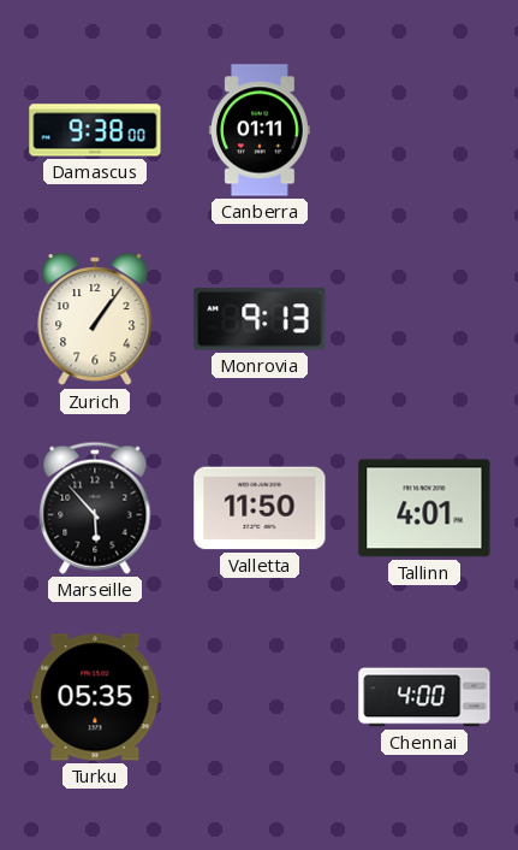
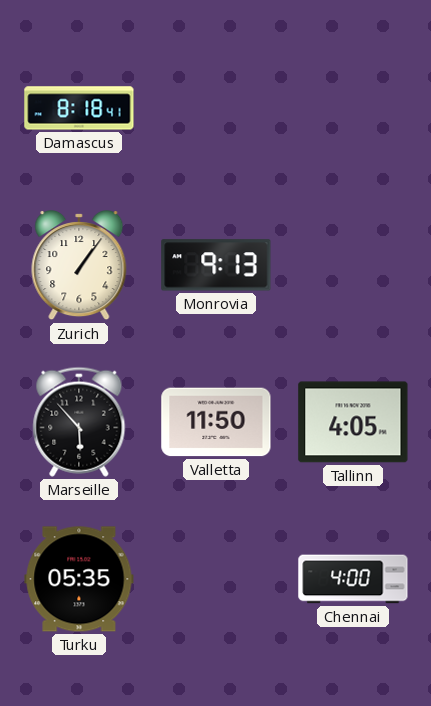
Damascus: 9:38 -> 8:18
Canberra: 01:11 -> none
Tallinn: 4:01 -> 4:05
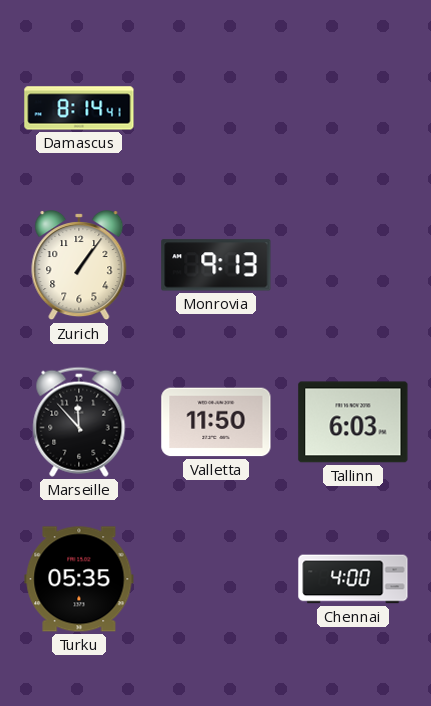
Damascus: 8:18 -> 8:14
Marseille: 5:53 -> 11:53
Tallinn: 4:05 -> 6:03
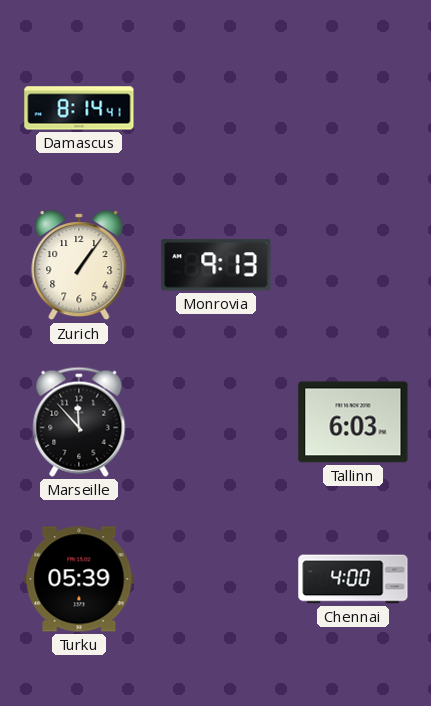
Valletta: 11:50 -> none
Turku: 05:35 -> 05:39
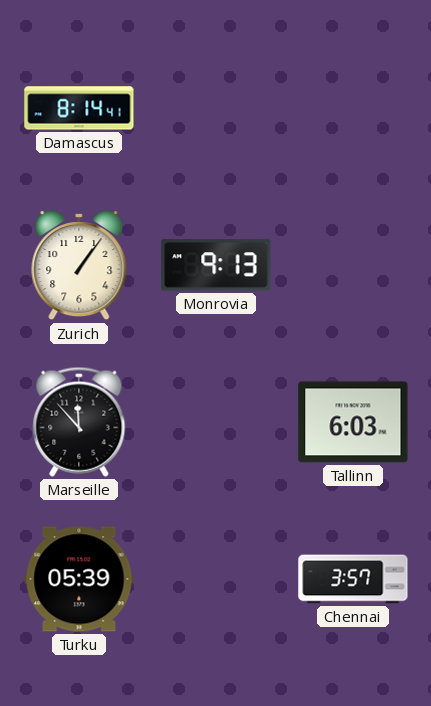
Chennai: 4:00 -> 3:57
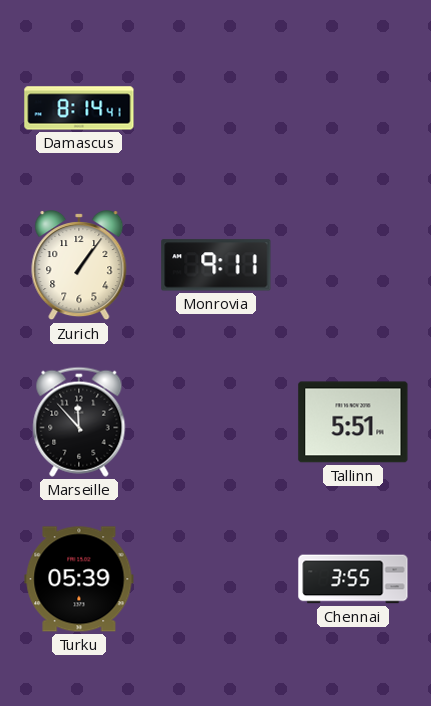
Monrovia: 9:13 -> 9:11
Tallinn: 6:03 -> 5:51
Chennai: 3:57 -> 3:55
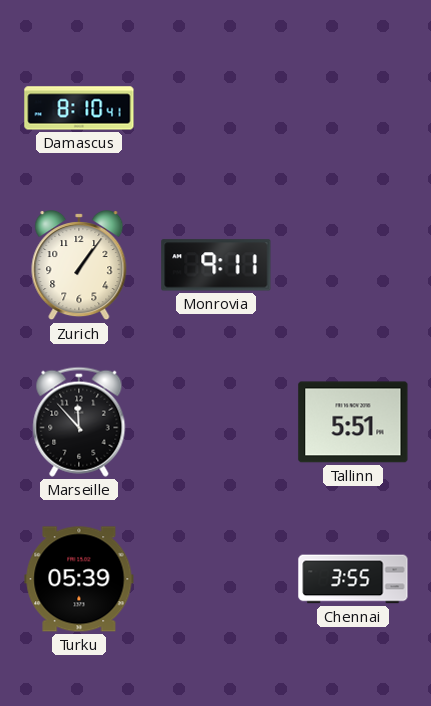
Damascus: 8:14 -> 8:10
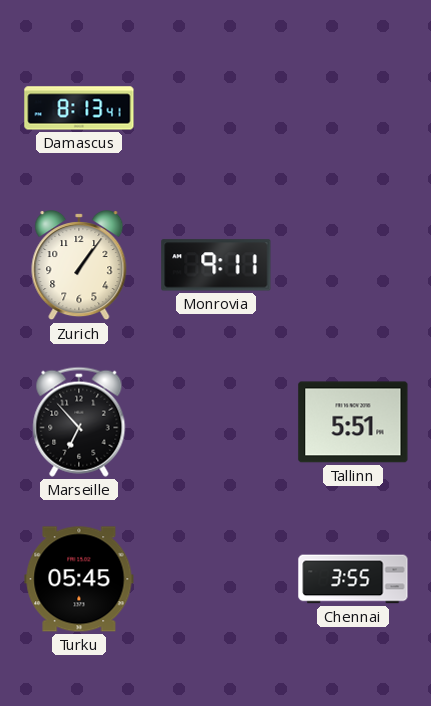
Damascus: 8:10 -> 8:13
Marseille: 11:53 -> 6:53
Turku: 05:39 -> 05:45
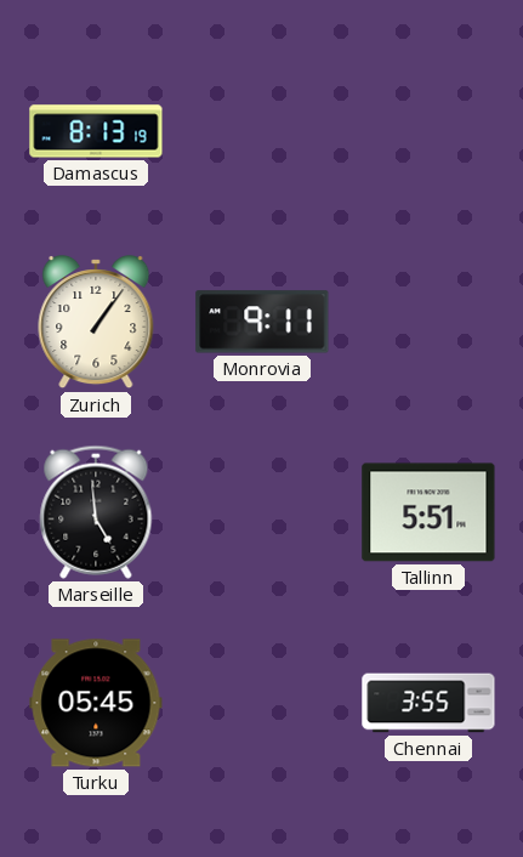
Damascus: 8:13:41 -> 8:13:19
Marseille: 6:53 -> 4:59
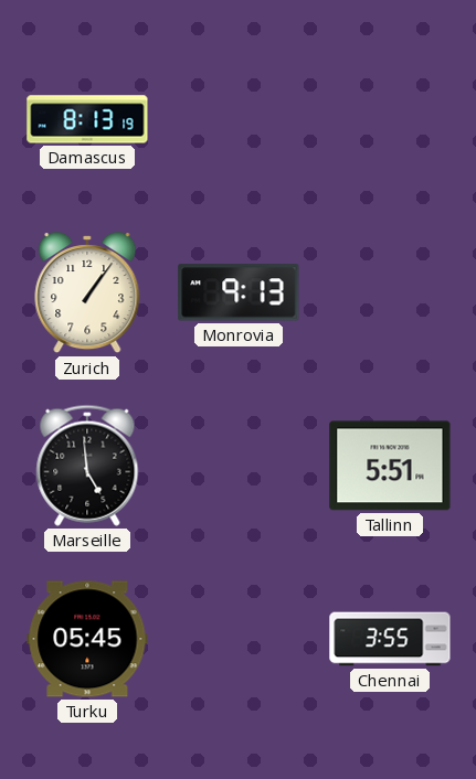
Monrovia: 9:11 -> 9:13
